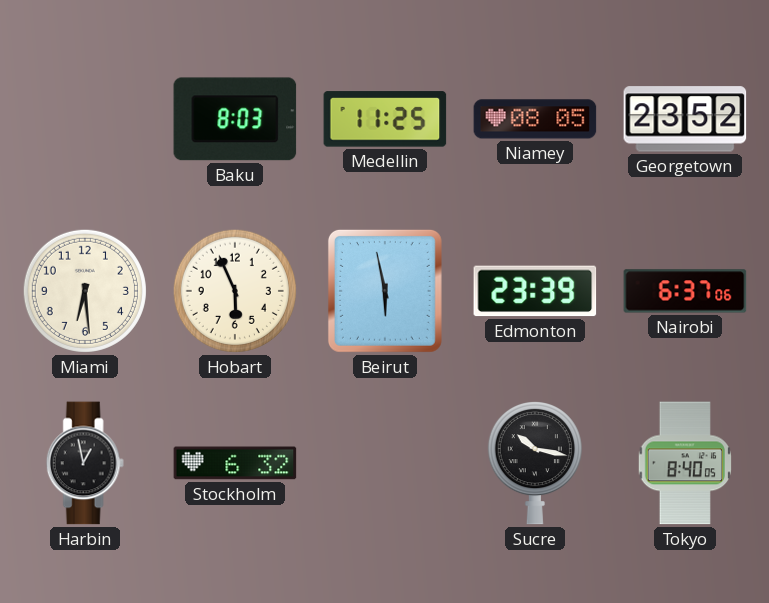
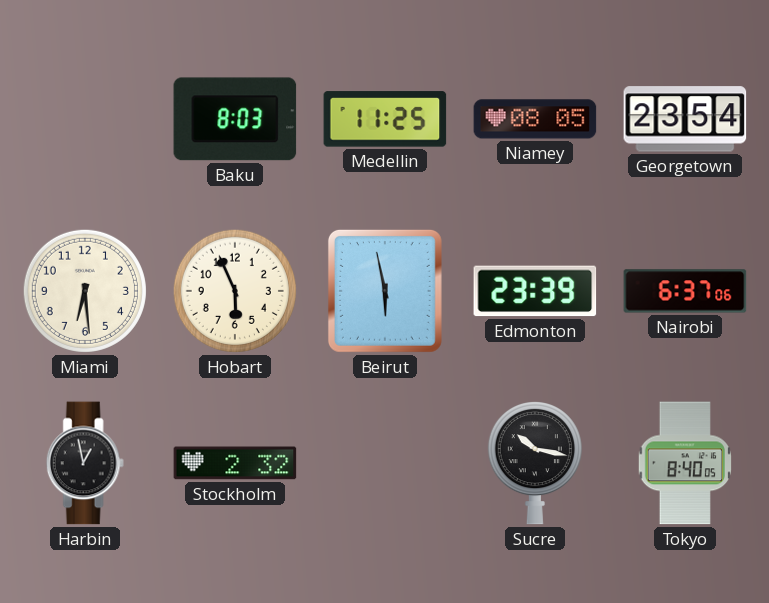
Georgetown: 23:52 -> 23:54
Stockholm: 6:32 -> 2:32
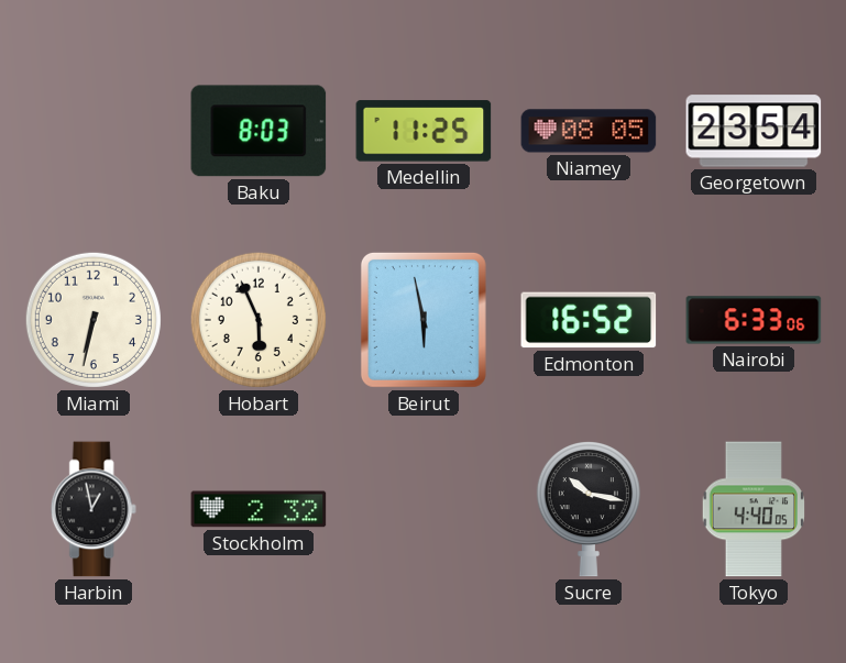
Miami: 6:29 -> 6:32
Edmonton: 23:39 -> 16:52
Nairobi: 6:37 -> 6:33
Tokyo: 8:40 -> 4:40
